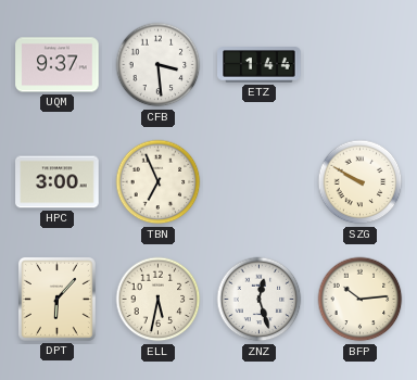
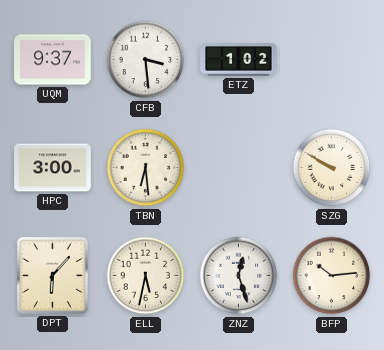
ETZ: 1:44 -> 1:02
TBN: 6:56 -> 6:29
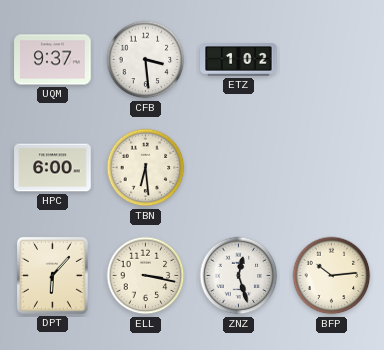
HPC: 3:00 -> 6:00
SZG: 9:50 -> none
ELL: 5:32 -> 3:17
